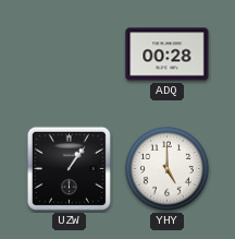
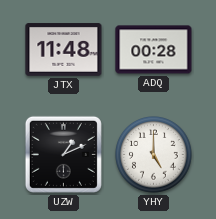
JTX: none -> 11:48
UZW: 1:06 -> 1:11
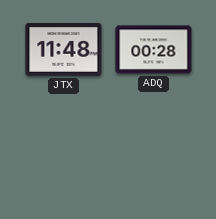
UZW: 1:11 -> none
YHY: 5:00 -> none
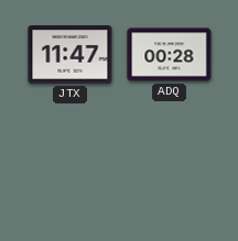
JTX: 11:48 -> 11:47
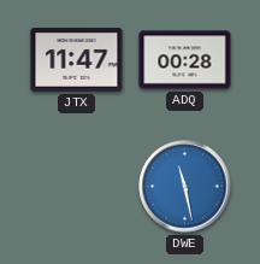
DWE: none -> 11:28
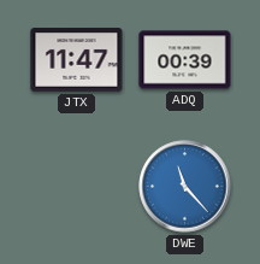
ADQ: 00:28 -> 00:39
DWE: 11:28 -> 11:23
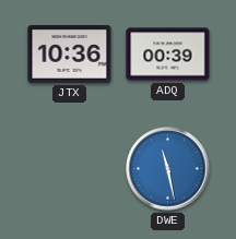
JTX: 11:47 -> 10:36
DWE: 11:23 -> 11:28
